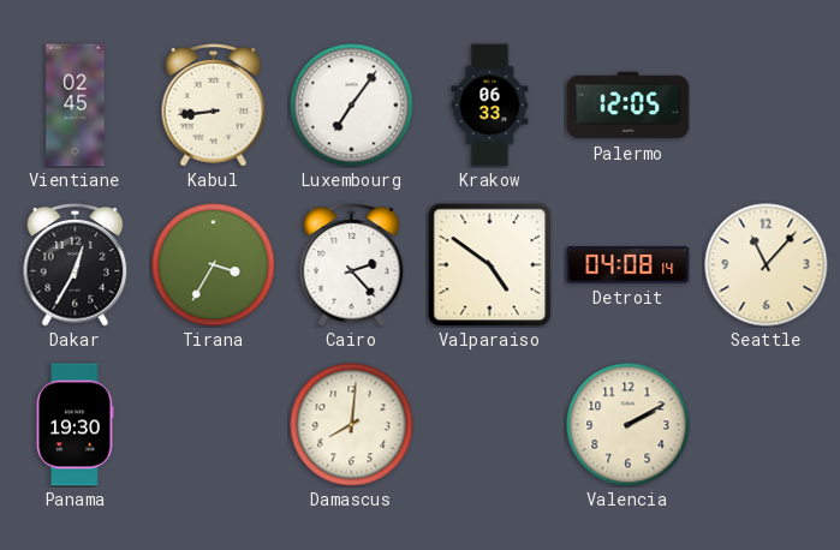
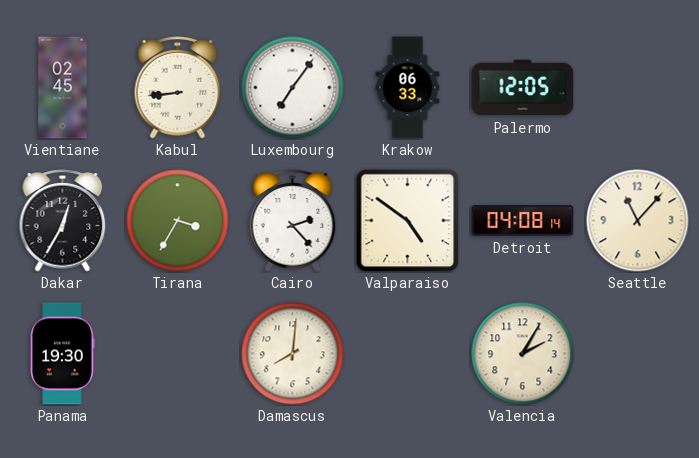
Valencia: 2:10 -> 2:05
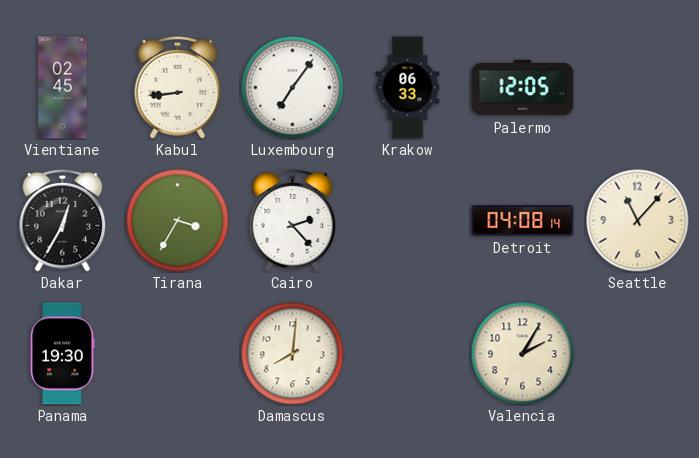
Valparaiso: 4:51 -> none
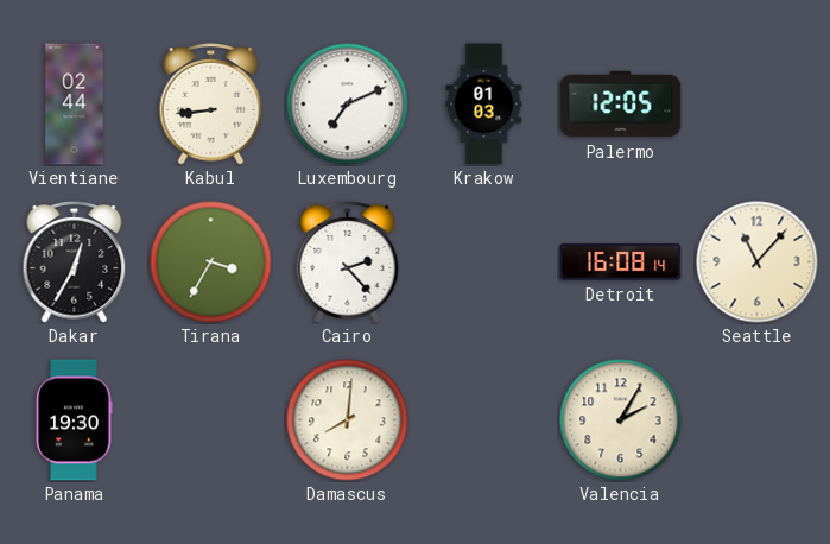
Vientiane: 02:45 -> 02:44
Luxembourg: 7:06 -> 7:11
Krakow: 06:33 -> 01:03
Detroit: 04:08 -> 16:08
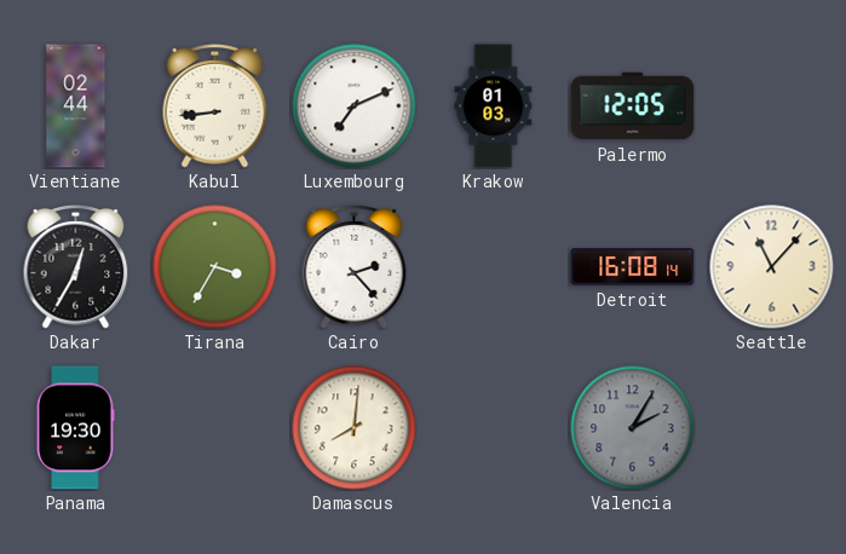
Valencia dial: cream -> grey
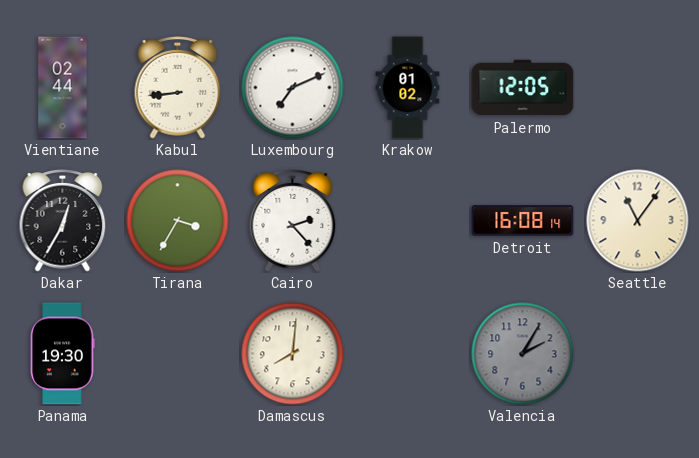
Krakow: 01:03 -> 01:02
Seattle: 11:07 -> 11:06
